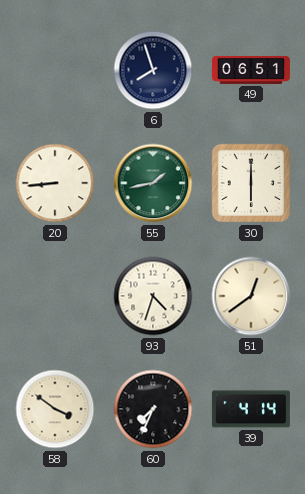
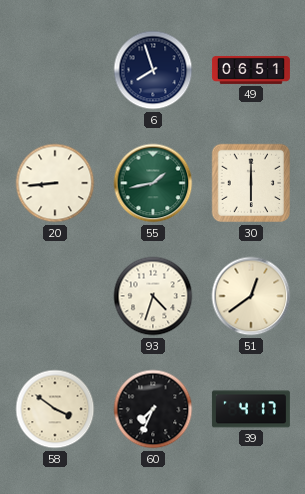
39: 4:14 -> 4:17
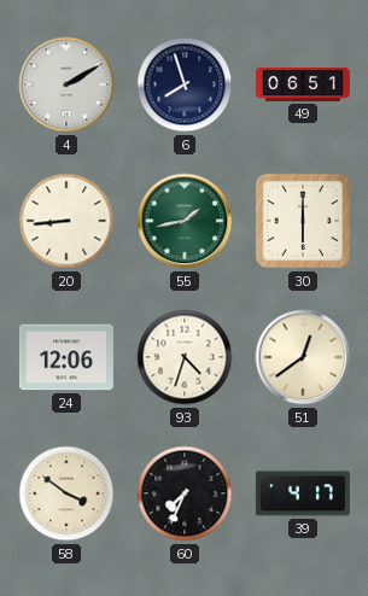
4: none -> 2:10
24: none -> 12:06
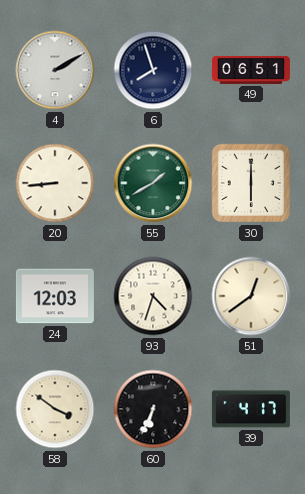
55: 1:43 -> 1:40
24: 12:06 -> 12:03
60: 7:34 -> 6:34
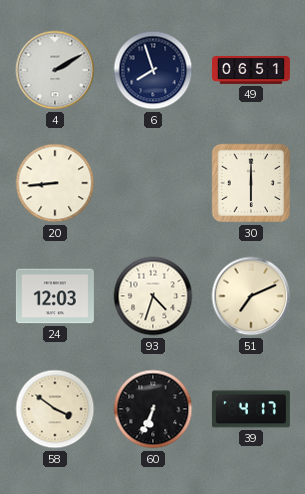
55: 1:40 -> none
51: 12:39 -> 7:11
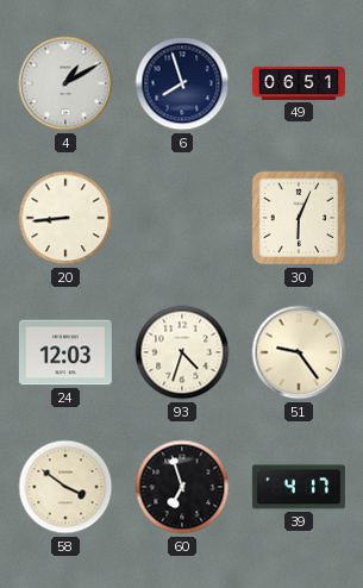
4: 2:10 -> 1:10
30: 6:00 -> 6:04
51: 7:11 -> 9:24
60: 6:34 -> 6:57
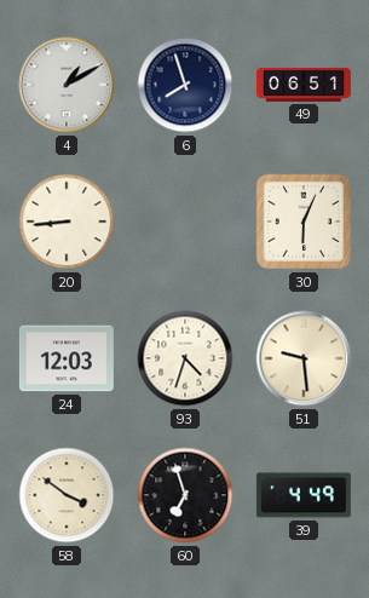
51: 9:24 -> 9:29
39: 4:17 -> 4:49
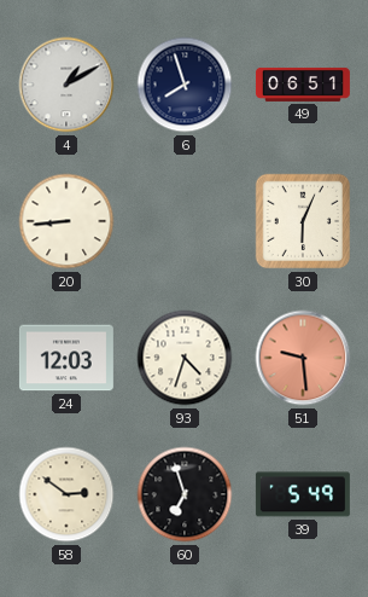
51 dial: cream -> salmon
58: 3:51 -> 2:51
39: 4:49 -> 5:49
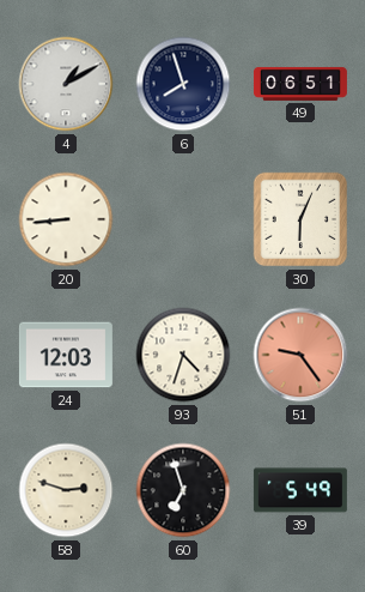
51: 9:29 -> 9:24
58: 2:51 -> 2:48
